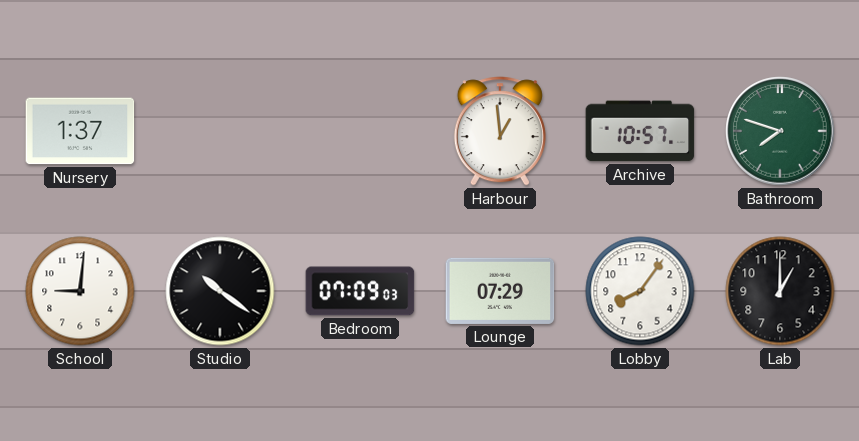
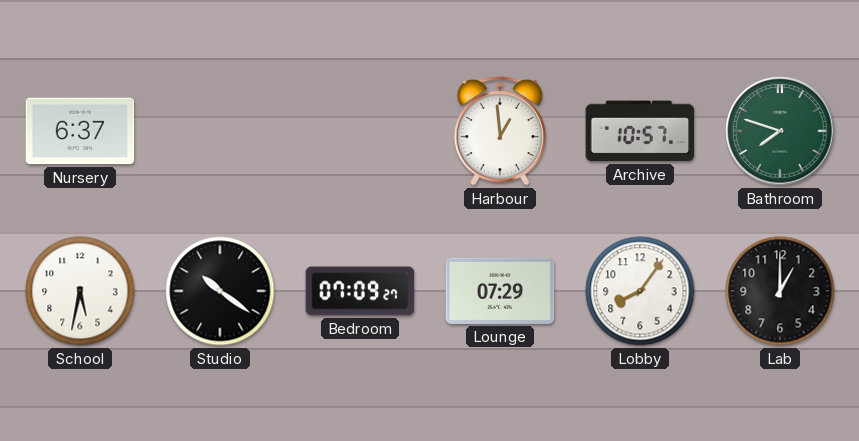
Nursery: 1:37 -> 6:37
School: 9:01 -> 5:32
Bedroom: 07:09:03 -> 07:09:27
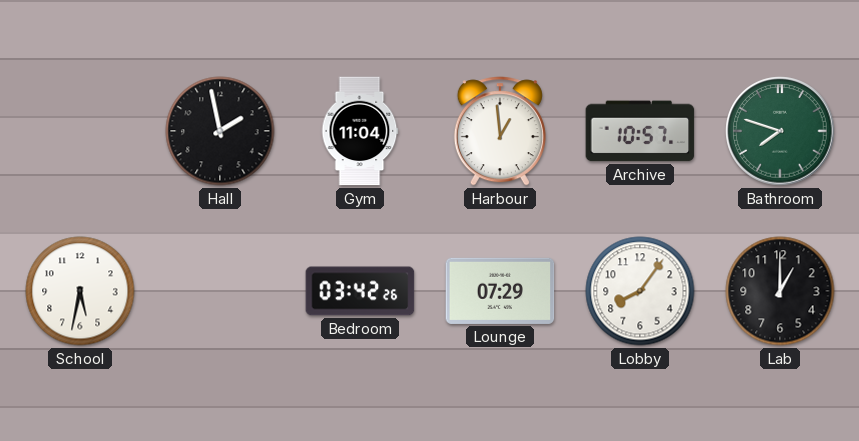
Nursery: 6:37 -> none
Hall: none -> 1:58
Gym: none -> 11:04
Studio: 10:21 -> none
Bedroom: 07:09 -> 03:42
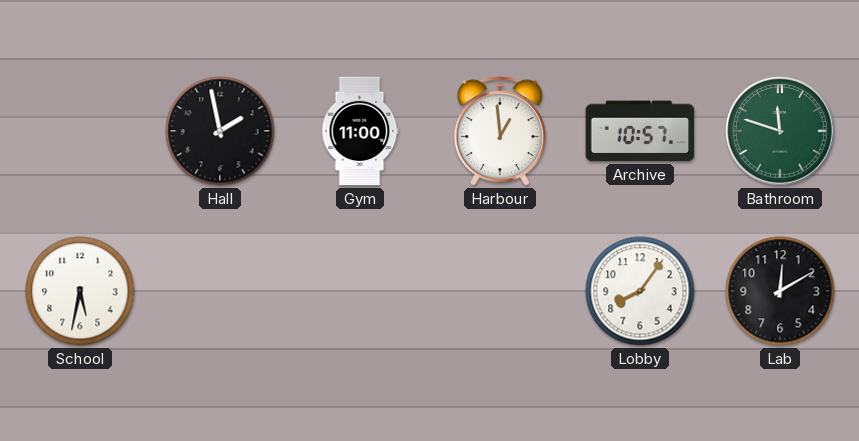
Gym: 11:04 -> 11:00
Bathroom: 7:48 -> 11:48
Bedroom: 03:42 -> none
Lounge: 07:29 -> none
Lab: 1:00 -> 12:10
